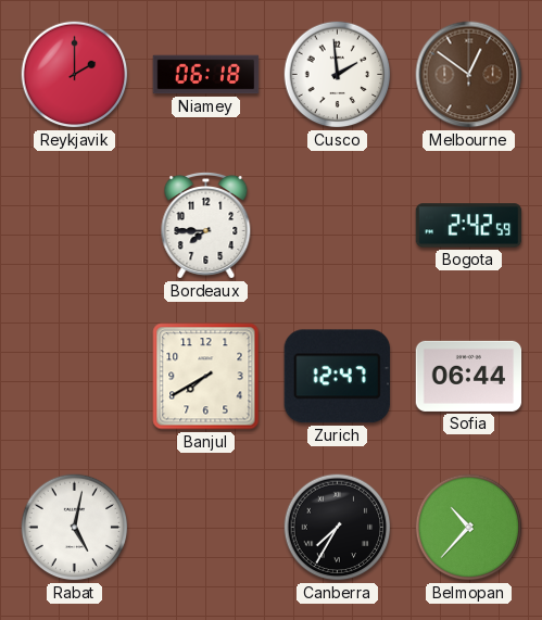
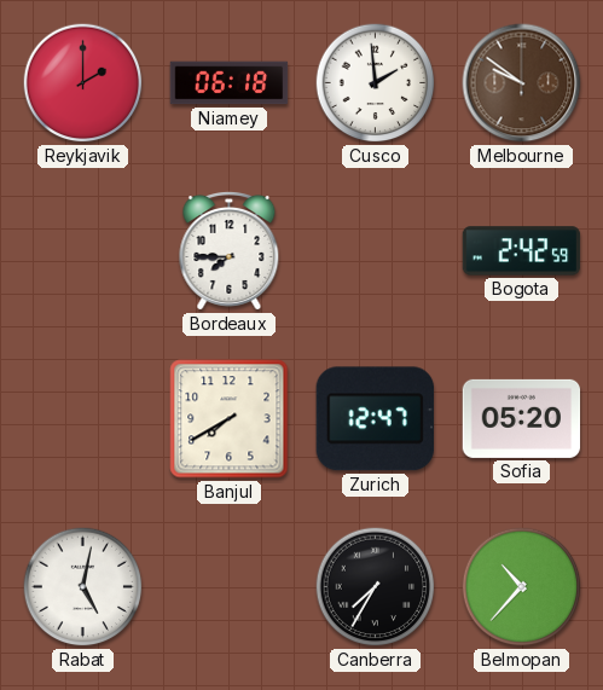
Melbourne: 12:51 -> 9:51
Sofia: 06:44 -> 05:20
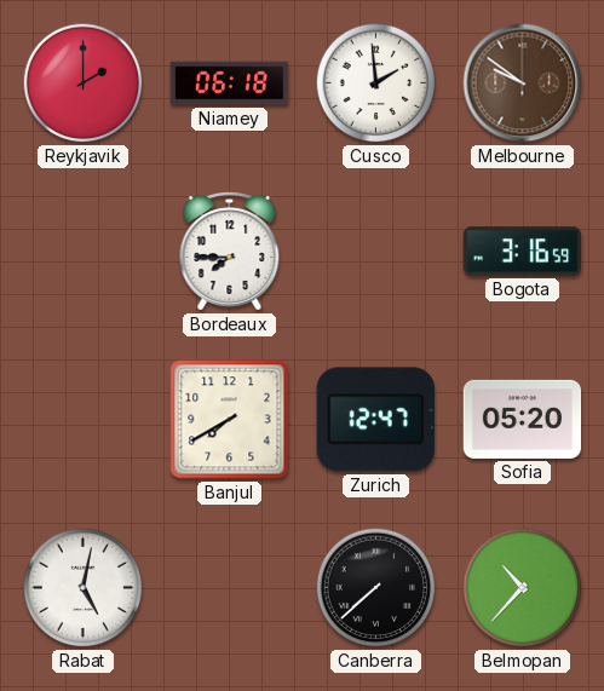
Bogota: 2:42 -> 3:16
Canberra: 7:35 -> 7:38
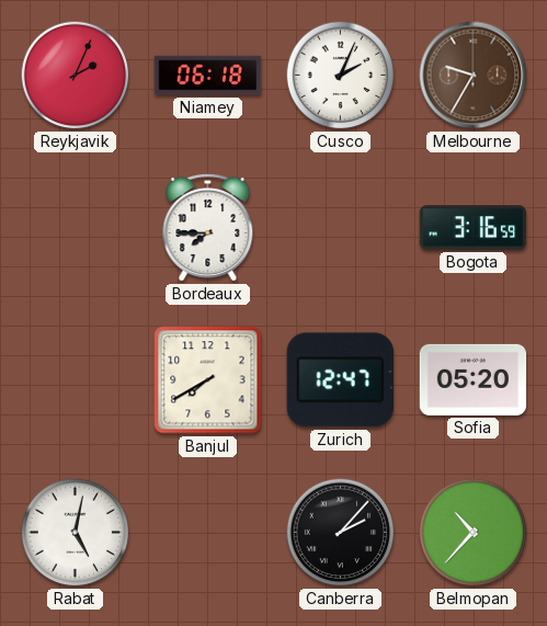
Reykjavik: 2:00 -> 2:04
Cusco: 1:59 -> 2:04
Melbourne: 9:51 -> 9:35
Canberra: 7:38 -> 2:07
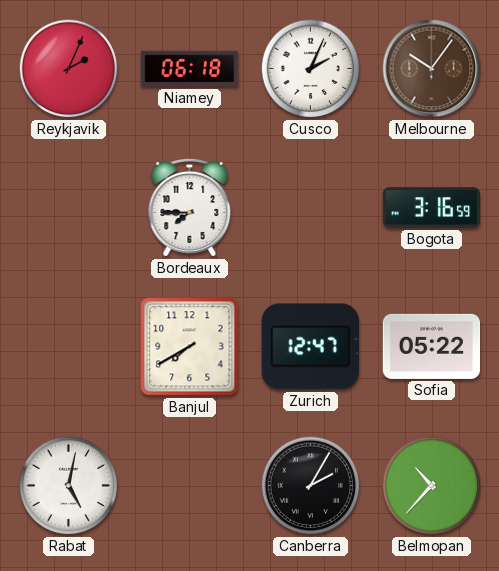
Melbourne: 9:35 -> 10:06
Sofia: 05:20 -> 05:22
Canberra: 2:07 -> 2:05
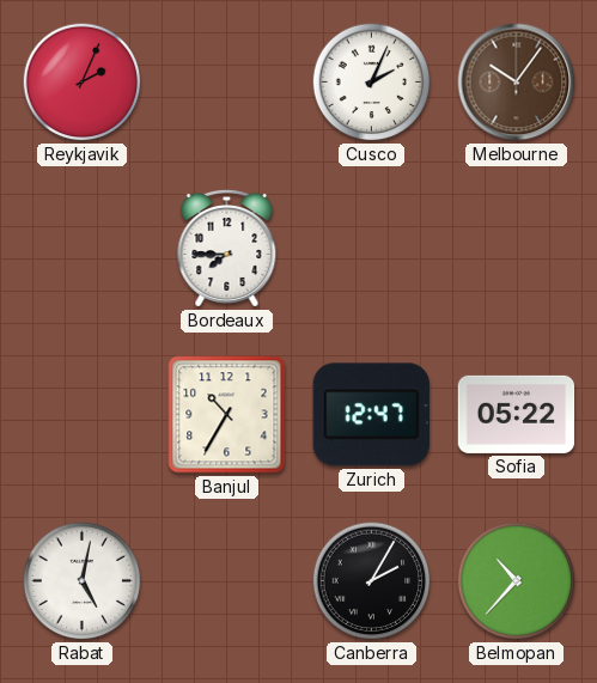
Niamey: 06:18 -> none
Bogota: 3:16 -> none
Banjul: 7:40 -> 10:35
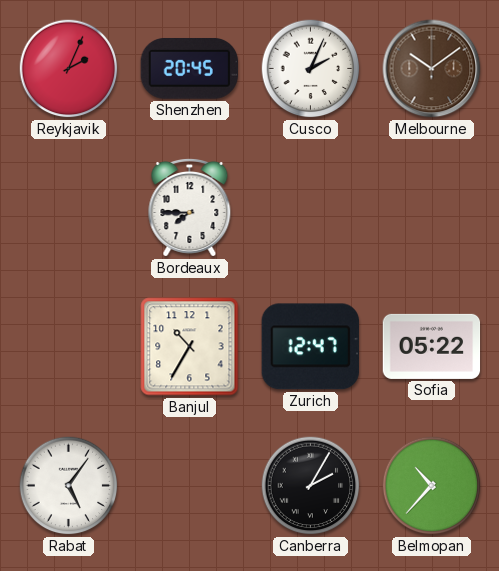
Shenzhen: none -> 20:45
Melbourne: 10:06 -> 10:09
Rabat: 5:02 -> 5:06
